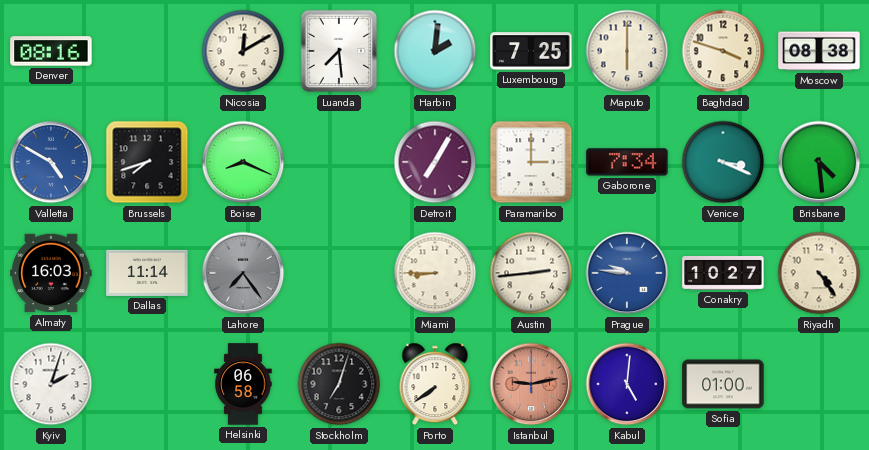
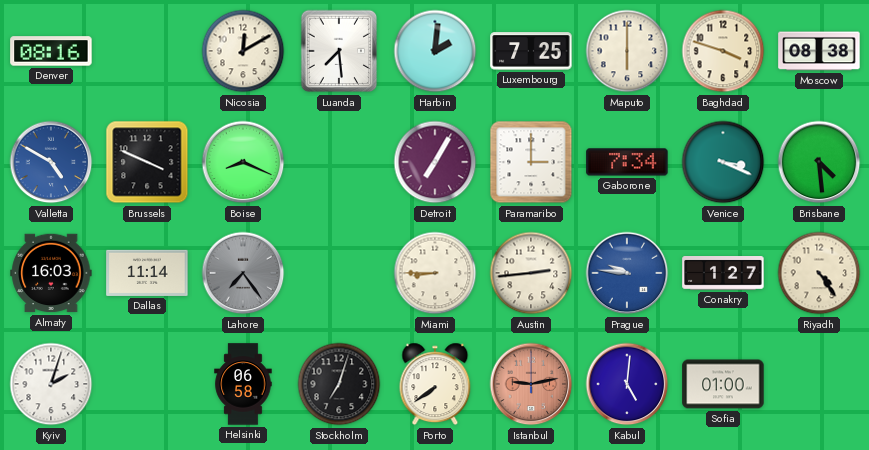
Brussels: 7:42 -> 3:49
Conakry: 10:27 -> 1:27
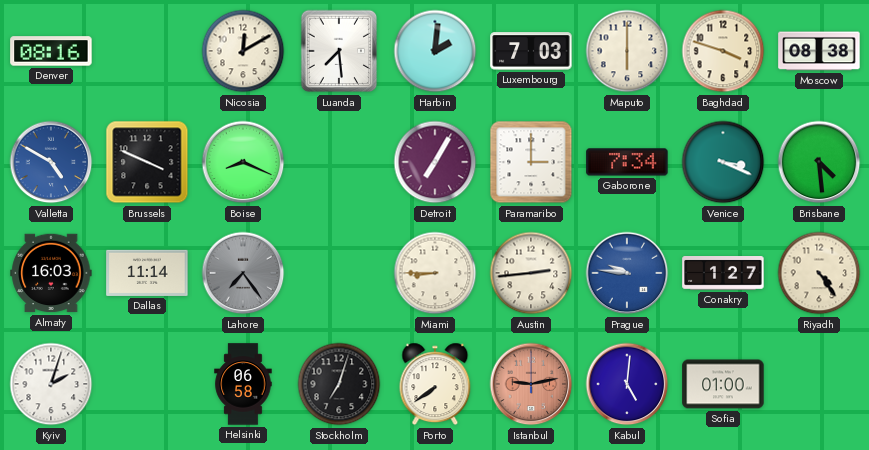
Luxembourg: 7:25 -> 7:03
